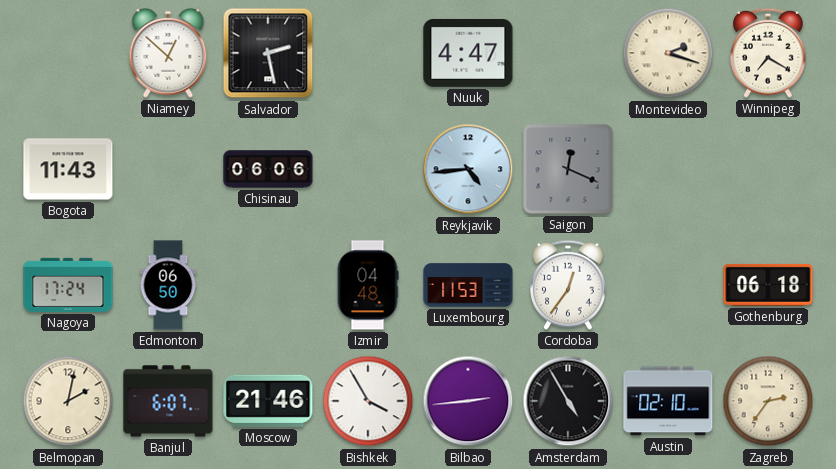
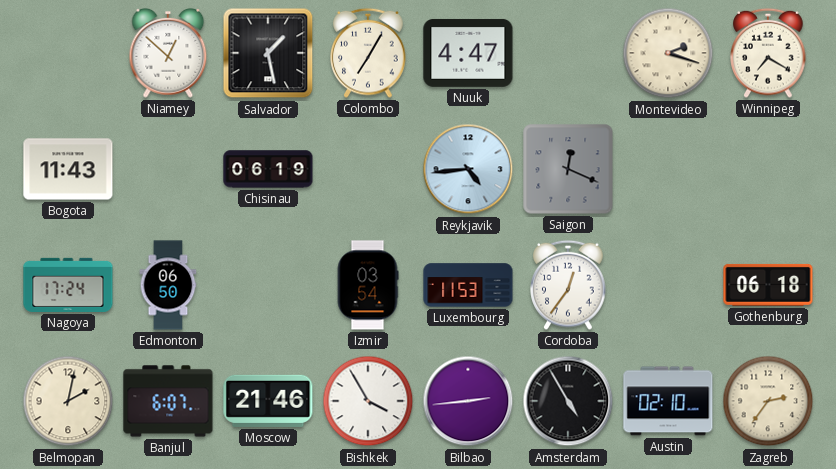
Salvador: 2:28 -> 1:28
Colombo: none -> 7:05
Chisinau: 06:06 -> 06:19
Izmir: 04:48 -> 03:54
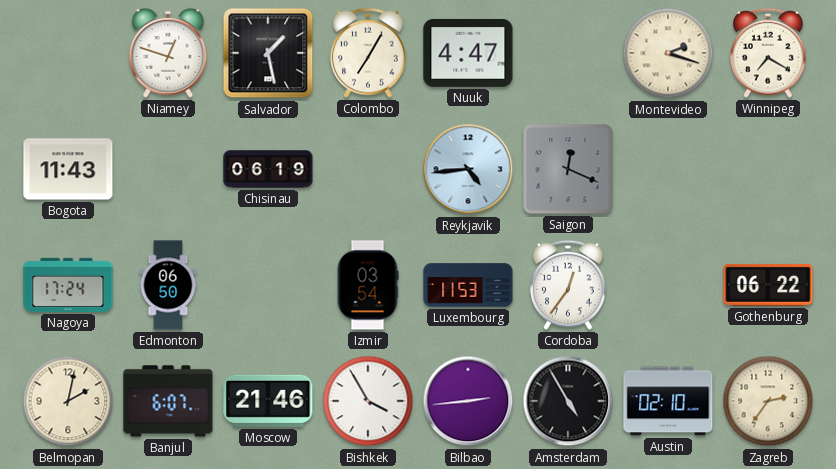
Niamey: 12:52 -> 12:48
Gothenburg: 06:18 -> 06:22
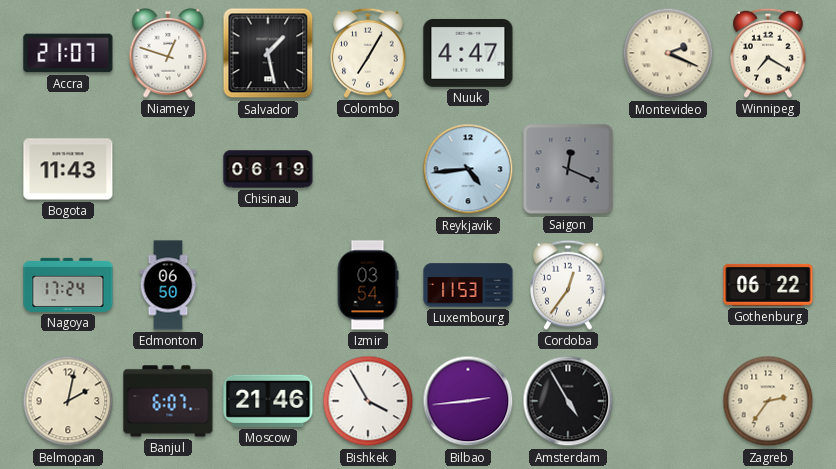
Accra: none -> 21:07
Montevideo: 2:18 -> 2:19
Austin: 02:10 -> none
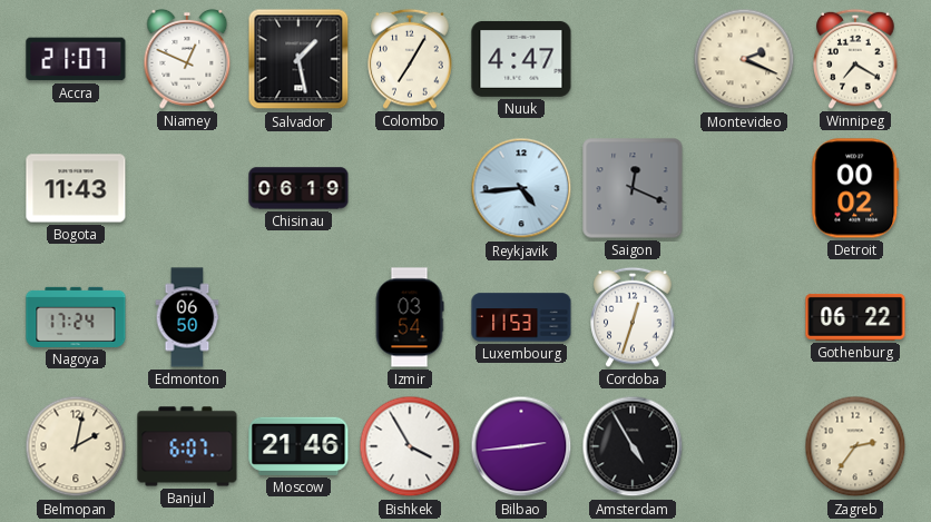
Niamey: 12:48 -> 12:49
Detroit: none -> 00:02
Cordoba: 12:36 -> 12:33
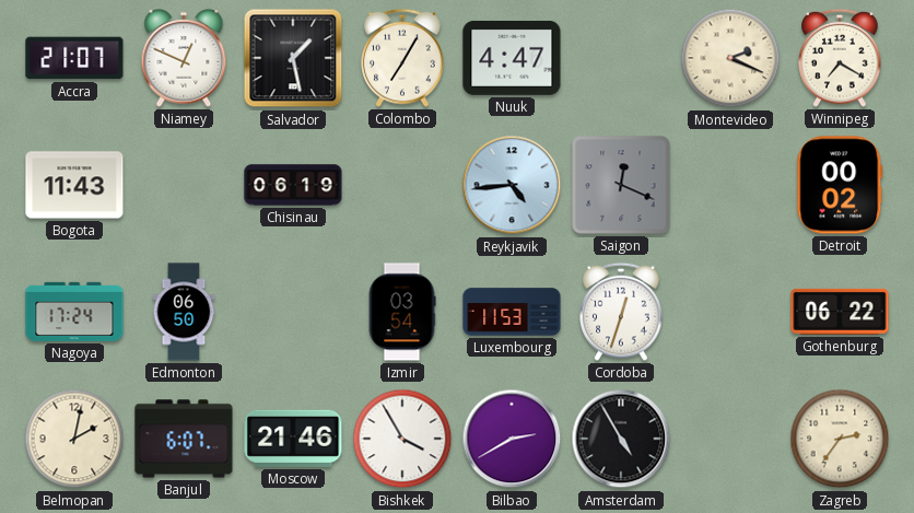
Bilbao: 2:44 -> 2:40
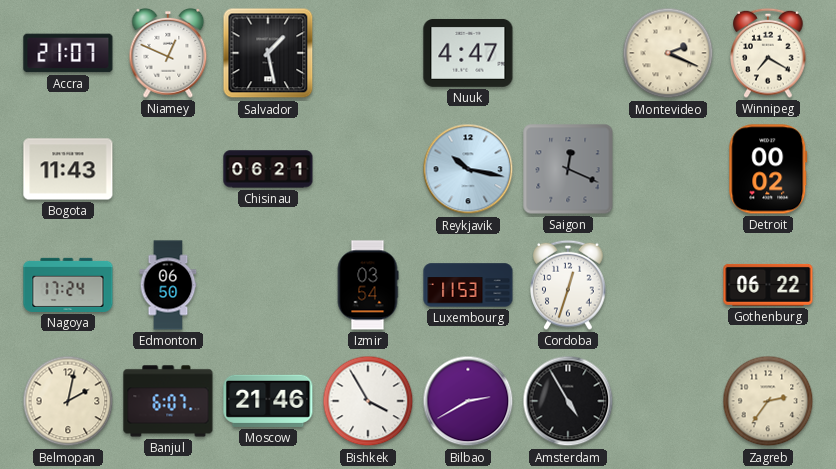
Colombo: 7:05 -> none
Chisinau: 06:19 -> 06:21
Reykjavik: 4:44 -> 10:17
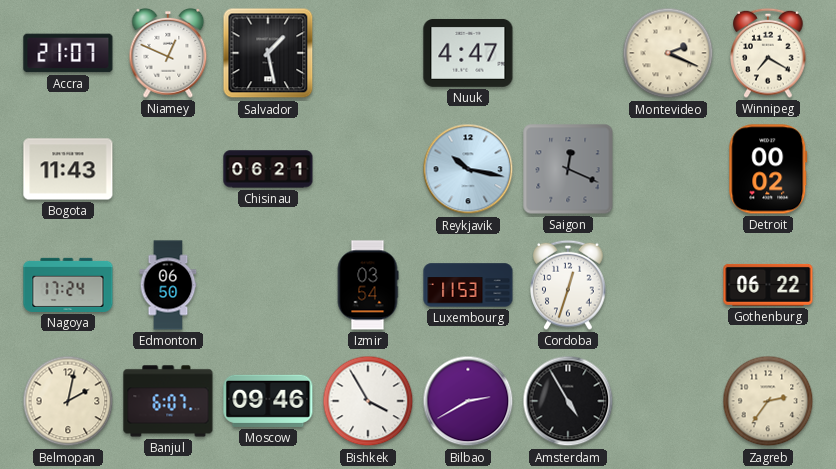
Moscow: 21:46 -> 09:46
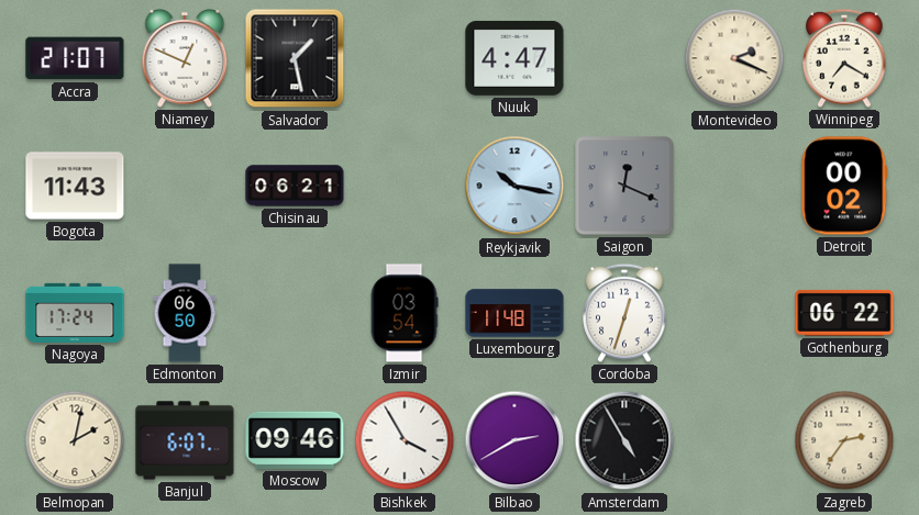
Luxembourg: 11:53 -> 11:48
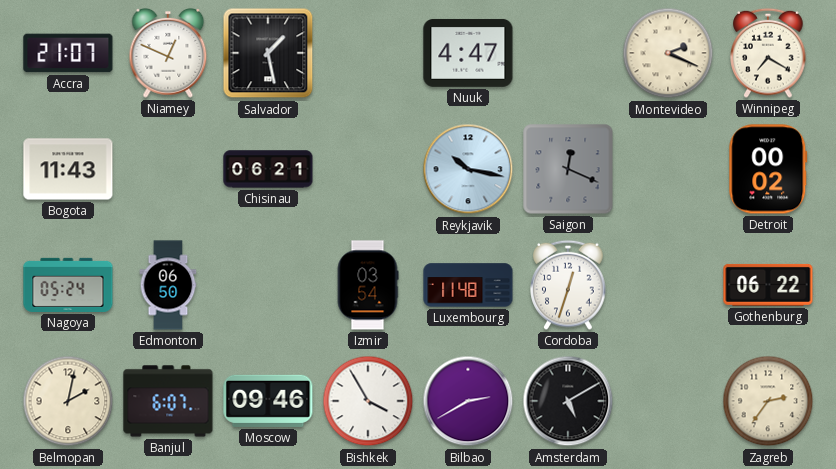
Nagoya: 17:24 -> 05:24
Amsterdam: 4:55 -> 5:10
